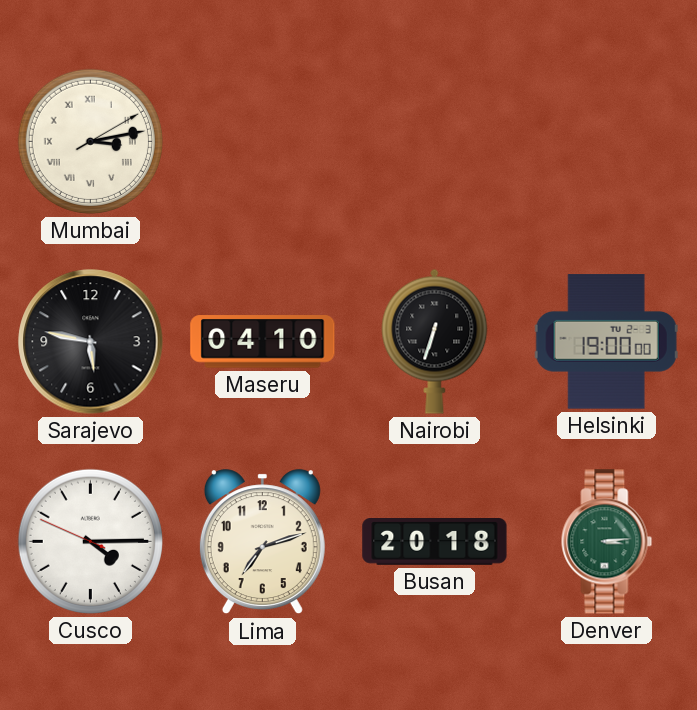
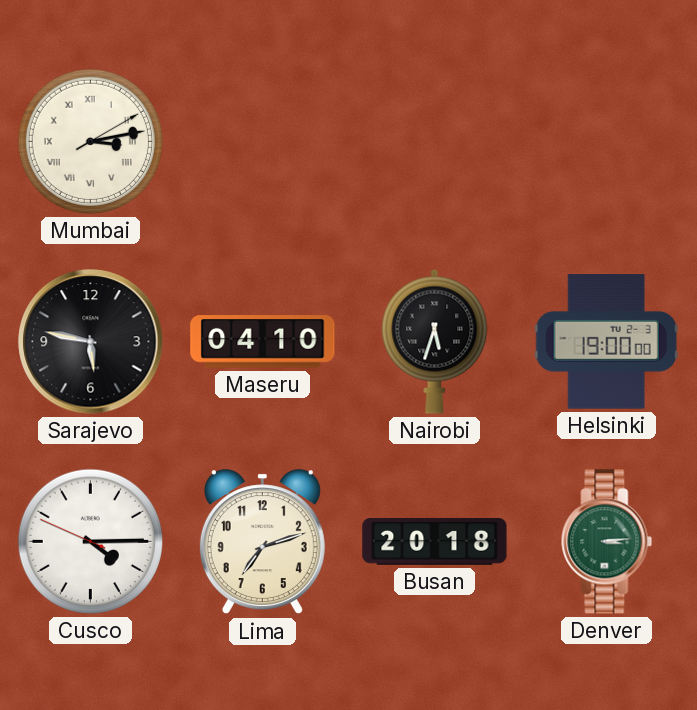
Nairobi: 6:33 -> 5:33
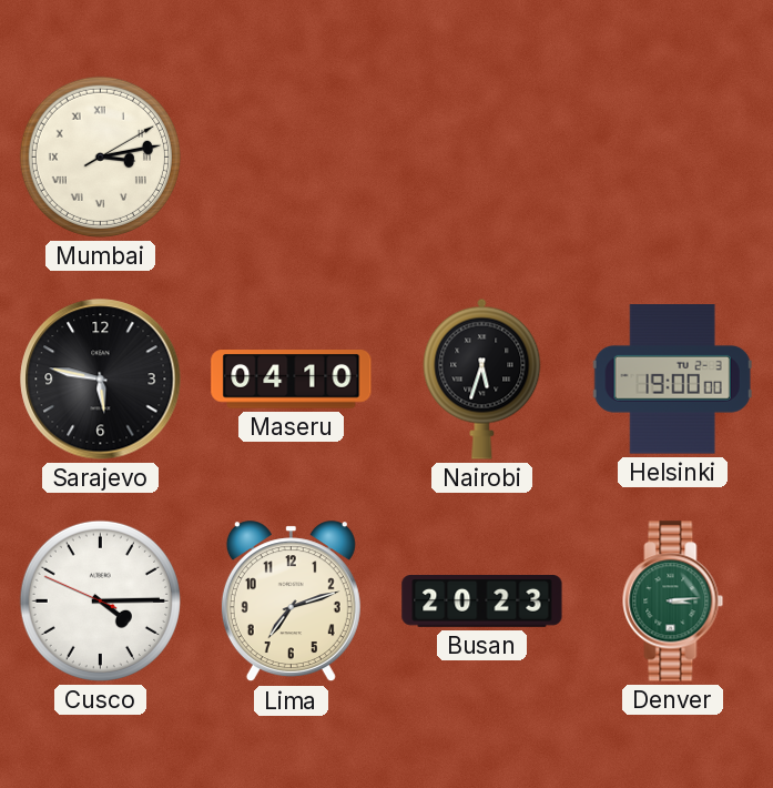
Busan: 20:18 -> 20:23
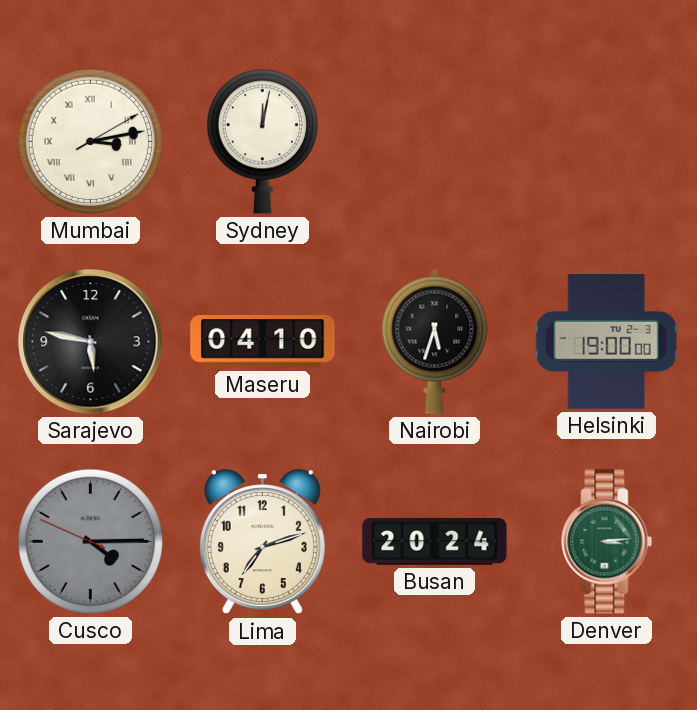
Sydney: none -> 12:02
Cusco dial: white -> grey
Busan: 20:23 -> 20:24
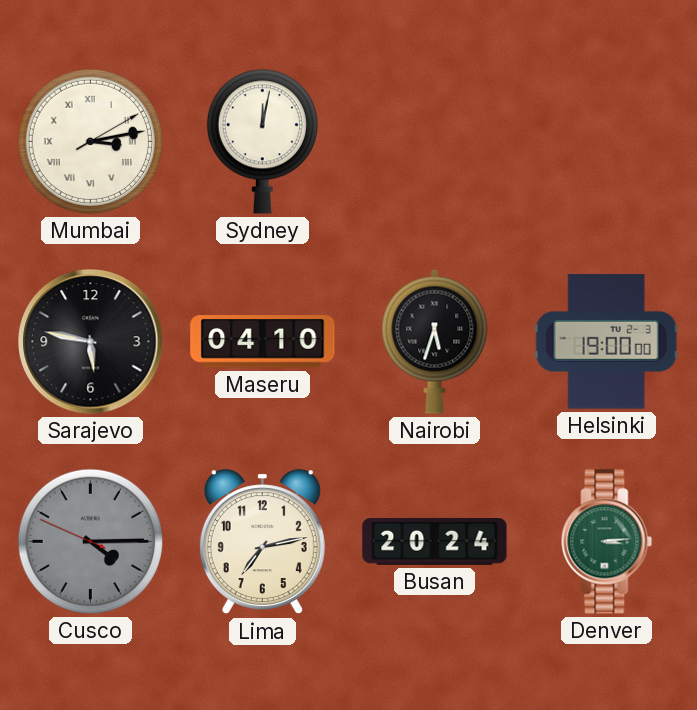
Lima: 7:12 -> 7:13
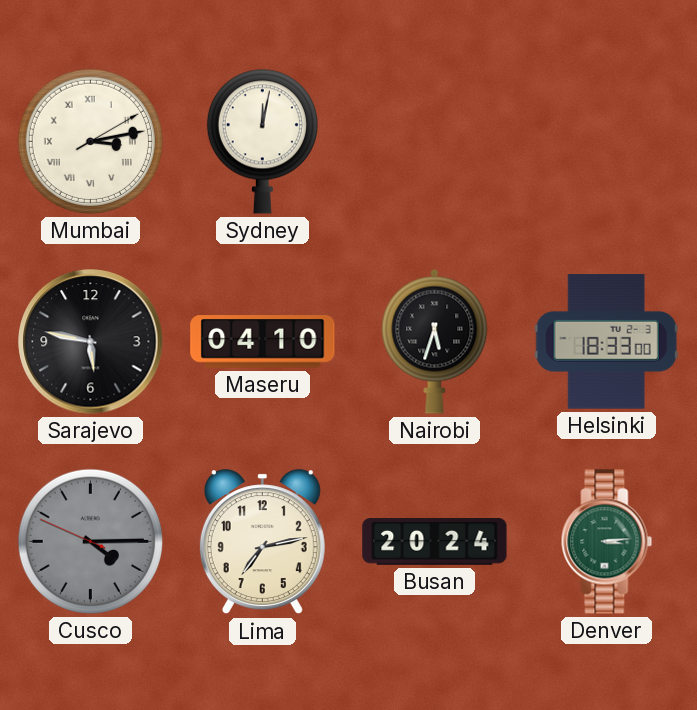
Helsinki: 19:00 -> 18:33
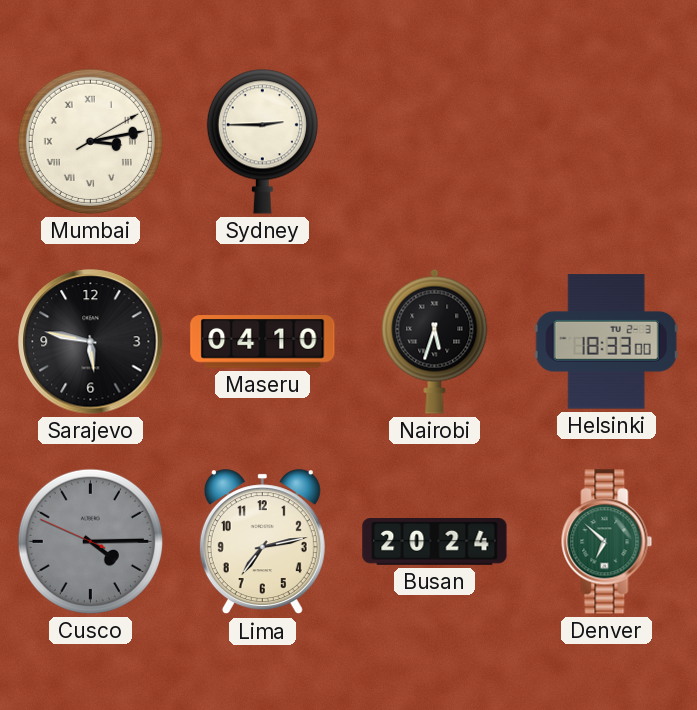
Sydney: 12:02 -> 2:45
Denver: 3:14 -> 6:52
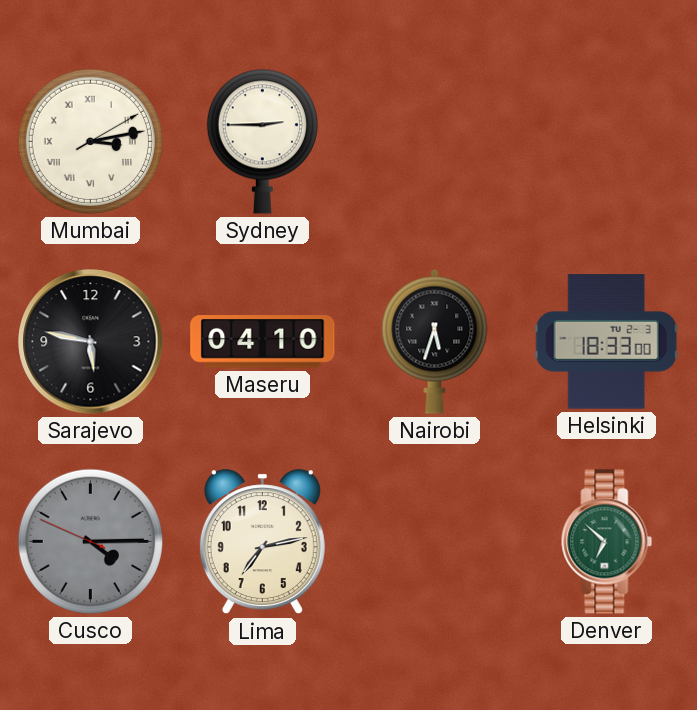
Busan: 20:24 -> none
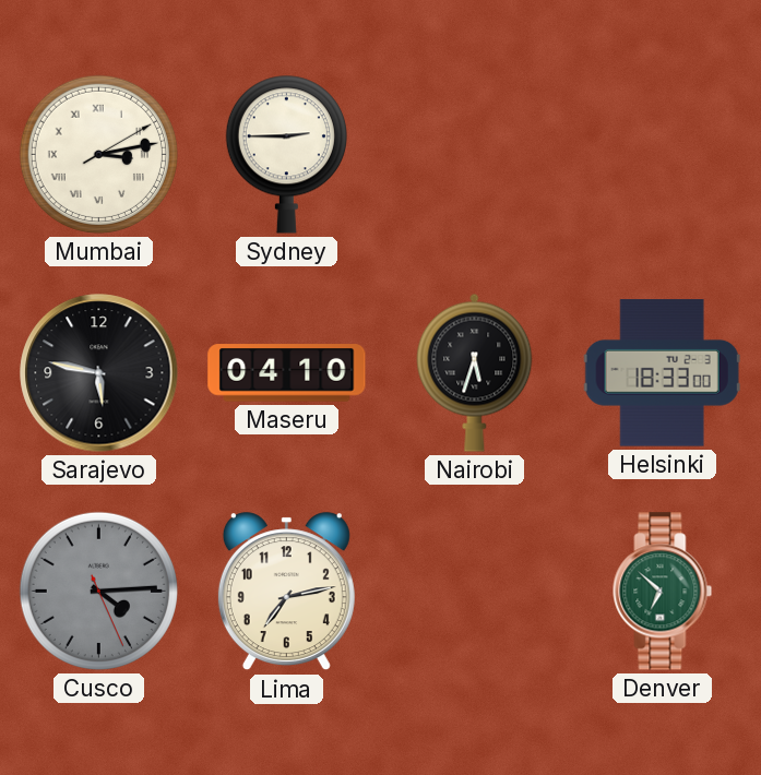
Cusco: 4:14:49 -> 4:14:26
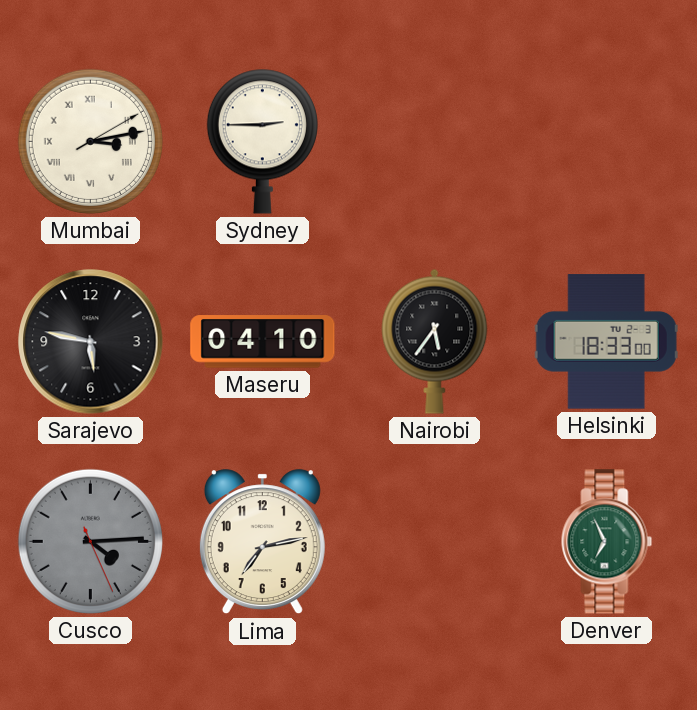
Nairobi: 5:33 -> 5:36
Denver: 6:52 -> 6:56
